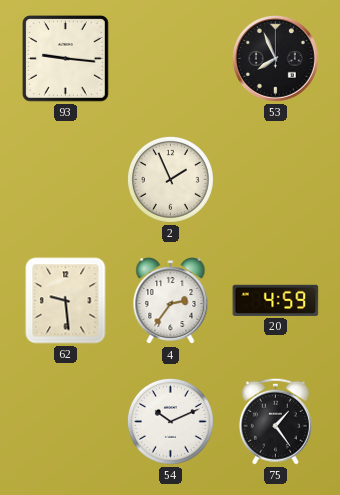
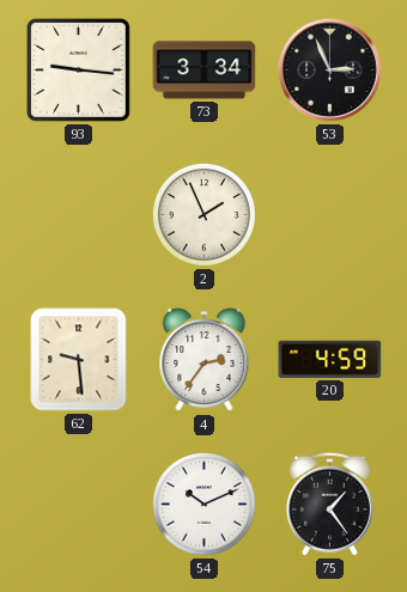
73: none -> 3:34
53: 7:56 -> 2:56
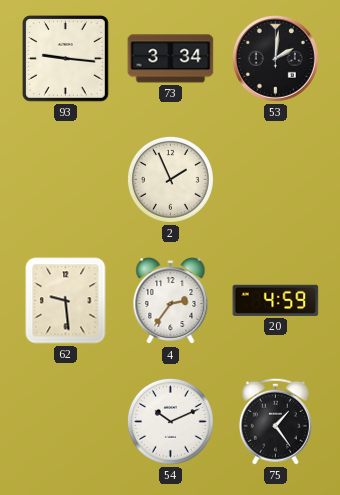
53: 2:56 -> 2:01
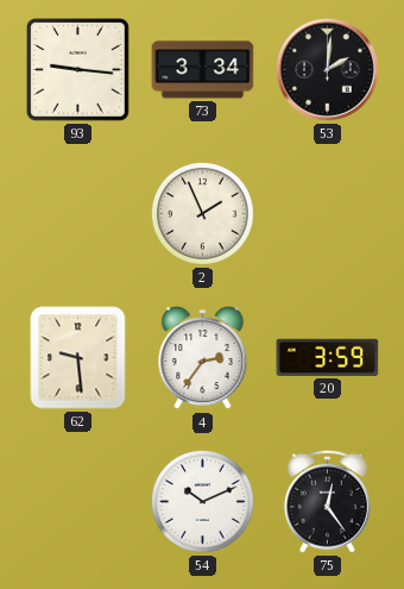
20: 4:59 -> 3:59
75: 1:24 -> 12:24
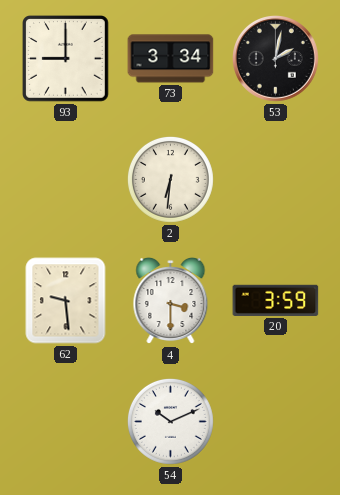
93: 9:16 -> 9:00
53: 2:01 -> 2:02
2: 1:56 -> 6:31
4: 2:36 -> 3:30
75: 12:24 -> none
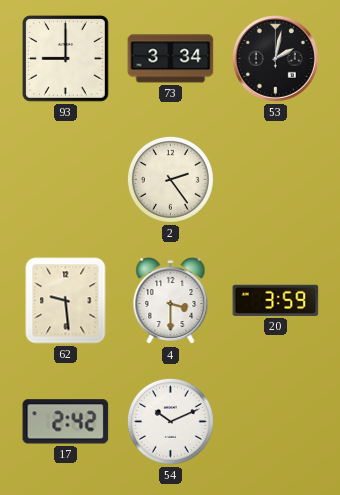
2: 6:31 -> 2:24
17: none -> 2:42
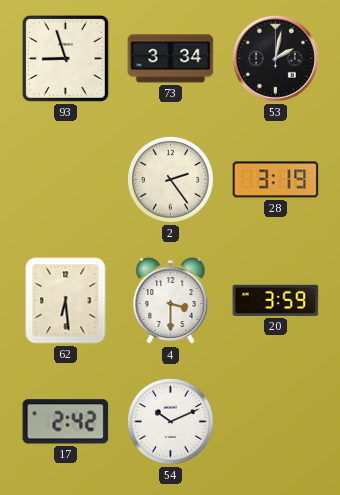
93: 9:00 -> 8:57
28: none -> 3:19
62: 9:29 -> 6:29
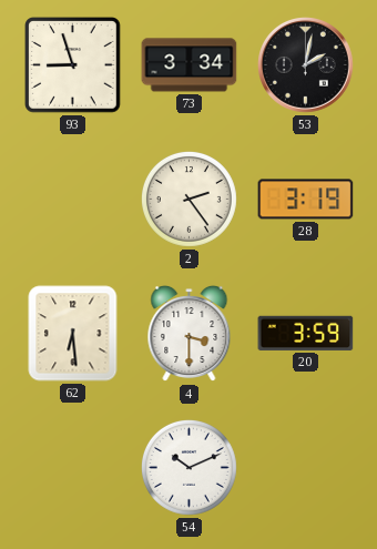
17: 2:42 -> none
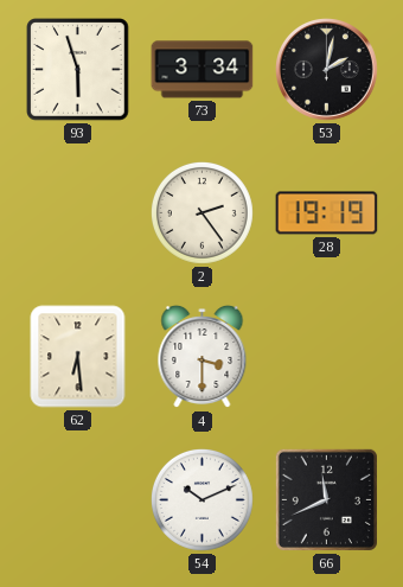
93: 8:57 -> 5:57
28: 3:19 -> 19:19
20: 3:59 -> none
66: none -> 11:41
